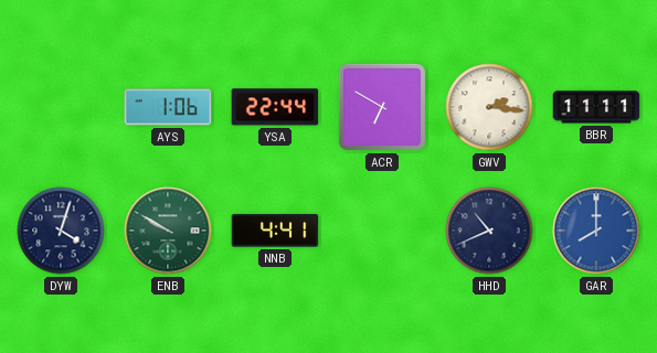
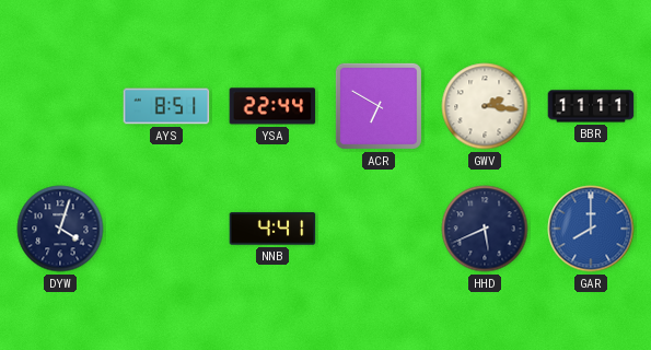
AYS: 1:06 -> 8:51
ENB: 9:50 -> none
HHD: 10:41 -> 5:41
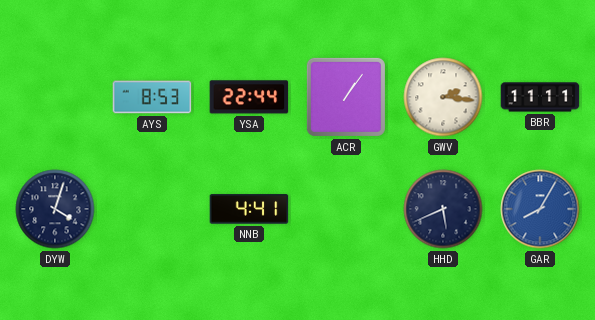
AYS: 8:51 -> 8:53
ACR: 6:50 -> 1:06
GAR: 8:00 -> 8:05
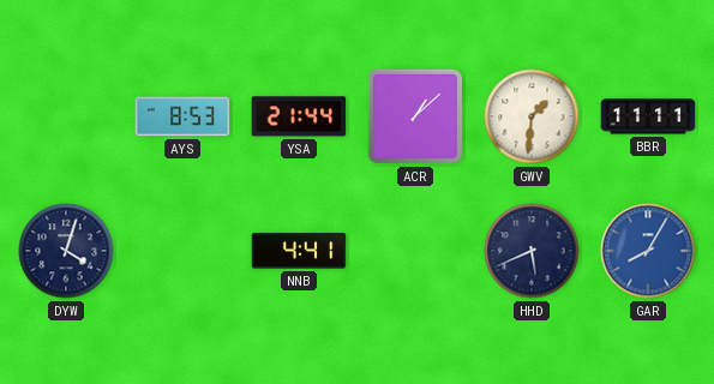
YSA: 22:44 -> 21:44
ACR: 1:06 -> 1:08
GWV: 2:16 -> 1:31
